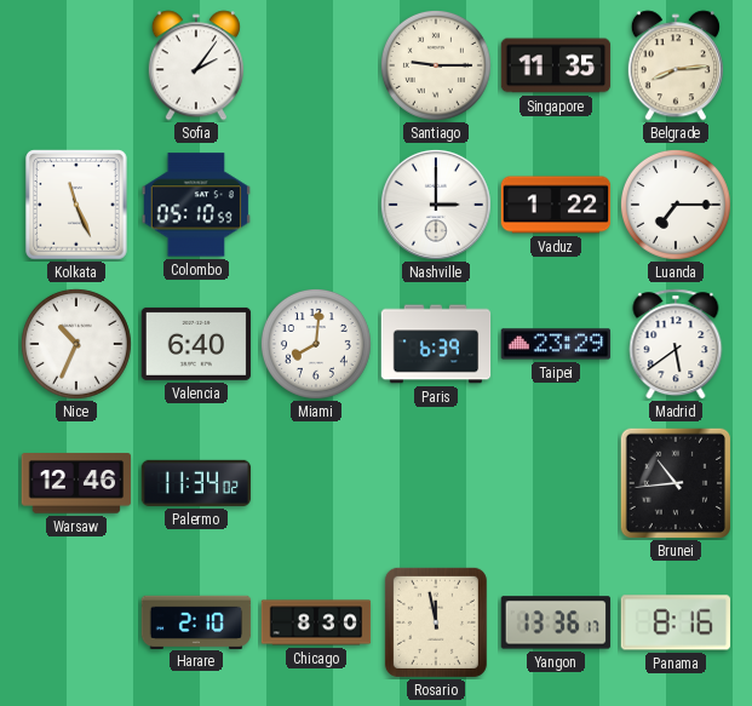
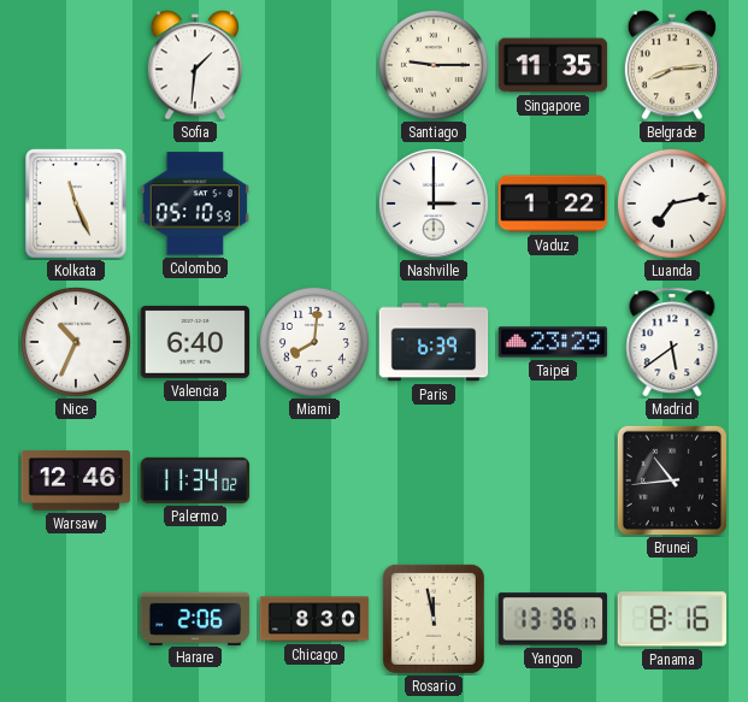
Sofia: 2:06 -> 1:31
Luanda: 7:15 -> 7:13
Harare: 2:10 -> 2:06
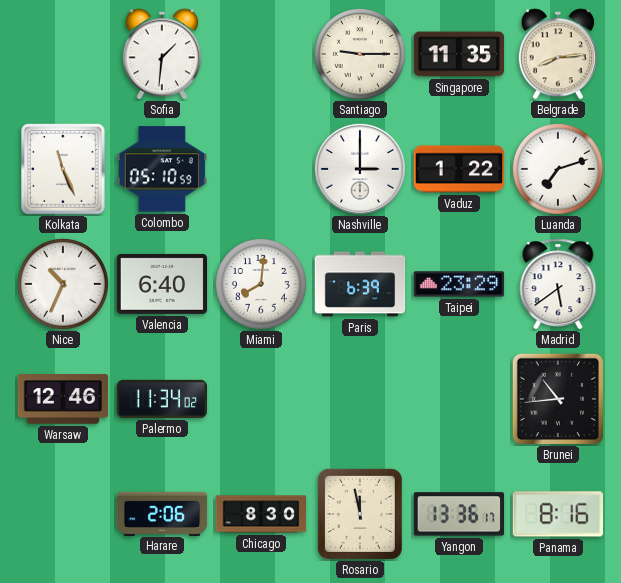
Luanda: 7:13 -> 7:12
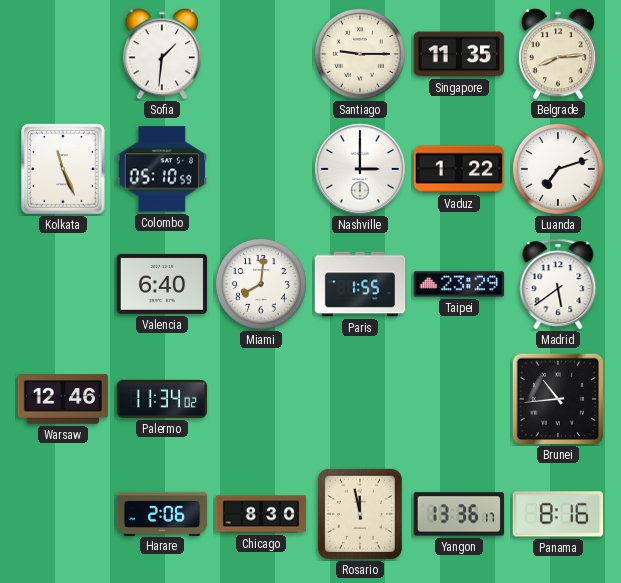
Nice: 10:34 -> none
Paris: 6:39 -> 1:55
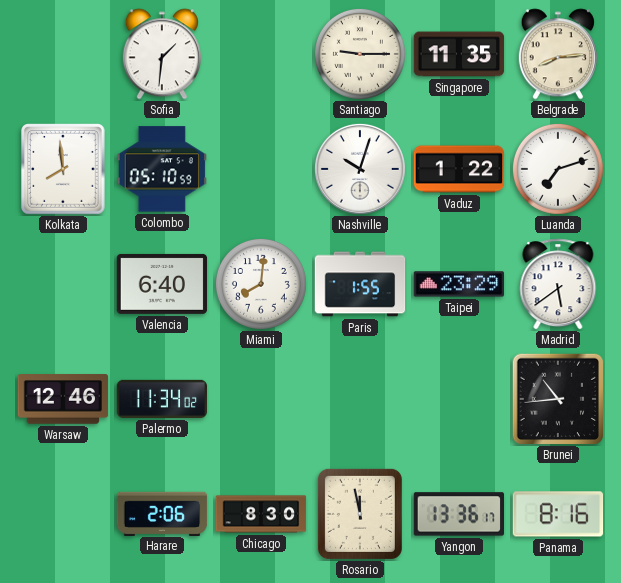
Kolkata: 11:26 -> 7:59
Nashville: 3:00 -> 10:03
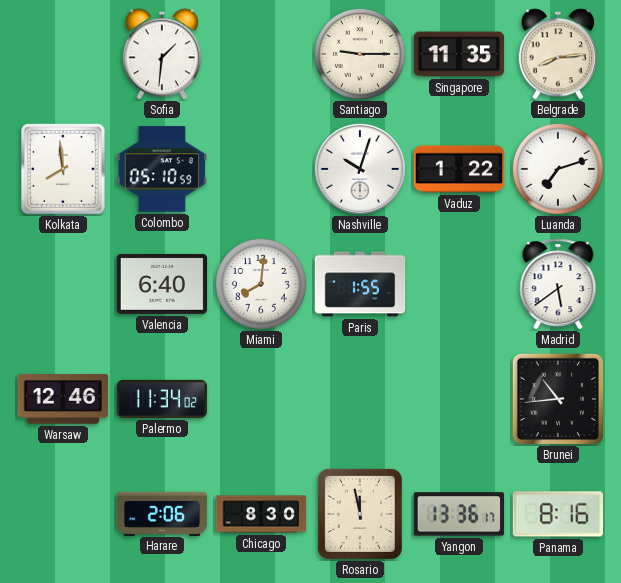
Taipei: 23:29 -> none
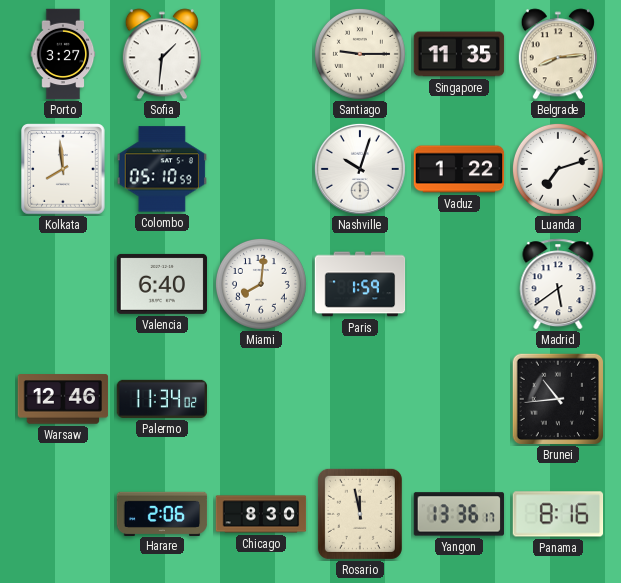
Porto: none -> 3:27
Paris: 1:55 -> 1:59
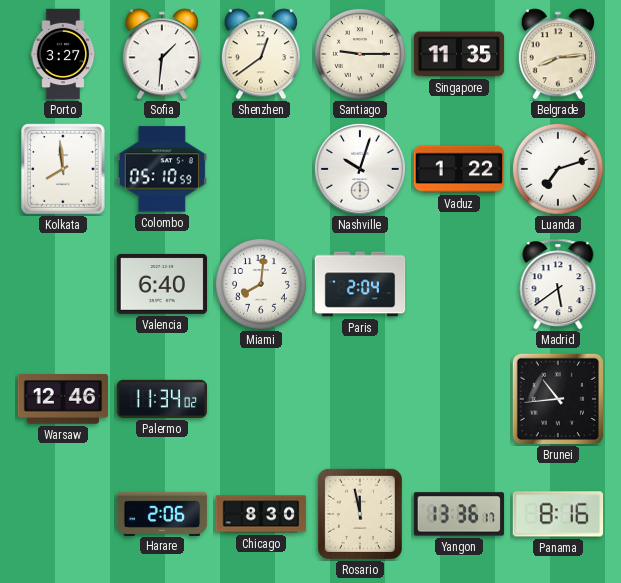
Shenzhen: none -> 12:39
Paris: 1:59 -> 2:04
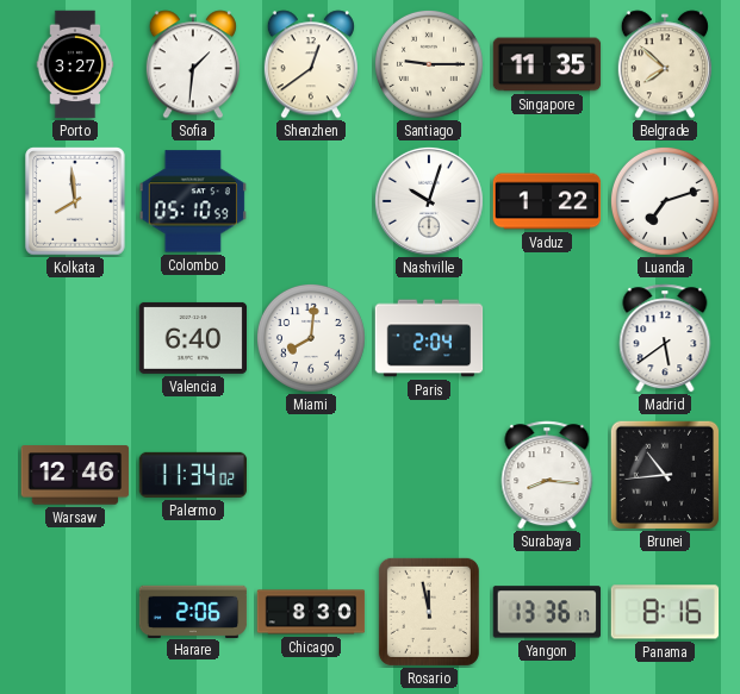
Belgrade: 8:14 -> 7:52
Surabaya: none -> 8:16
